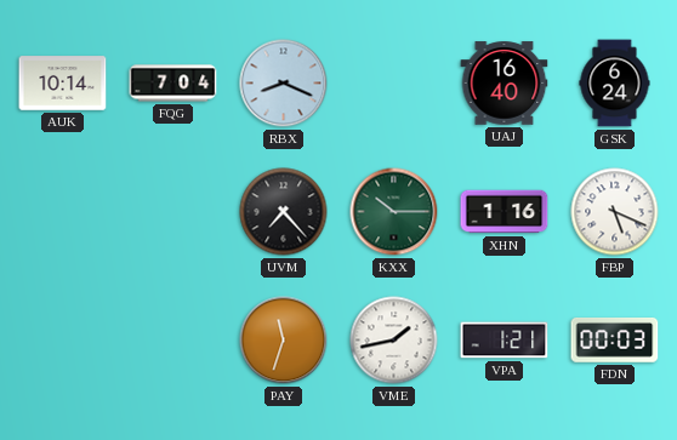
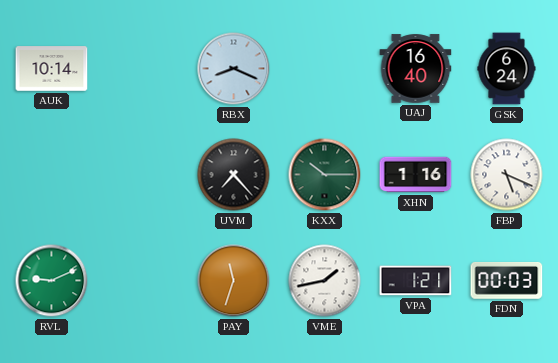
FQG: 7:04 -> none
RVL: none -> 9:11
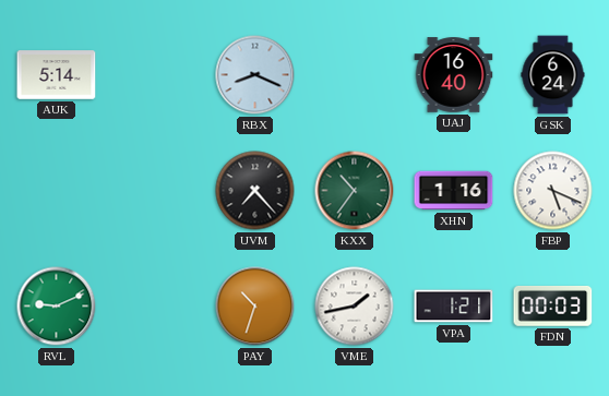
AUK: 10:14 -> 5:14
KXX: 10:15 -> 10:36
PAY: 11:33 -> 10:33
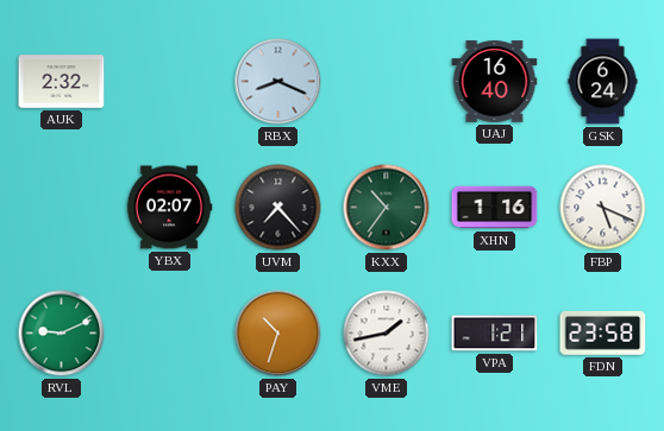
AUK: 5:14 -> 2:32
YBX: none -> 02:07
FDN: 00:03 -> 23:58
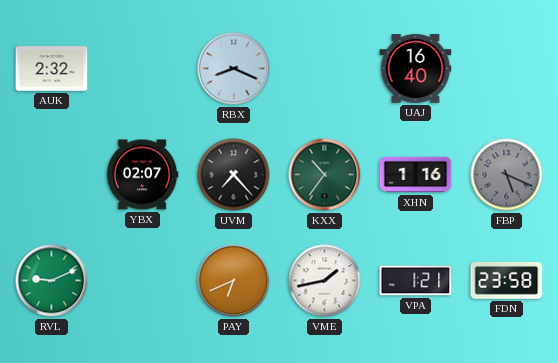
GSK: 6:24 -> none
FBP dial: white -> grey
PAY: 10:33 -> 6:41
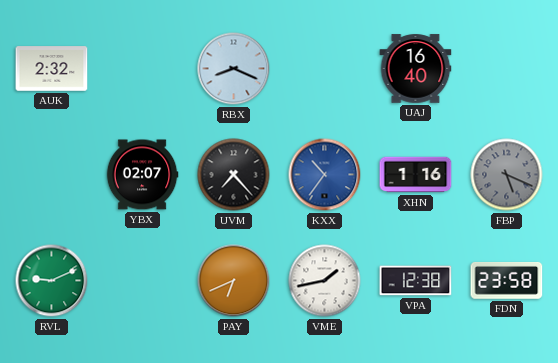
KXX dial: green -> blue
VPA: 1:21 -> 12:38
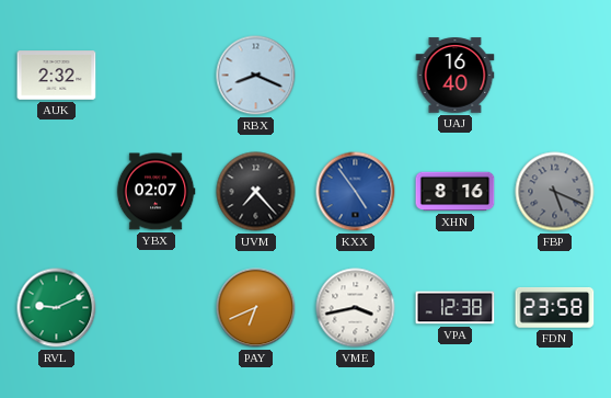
KXX: 10:36 -> 4:54
XHN: 1:16 -> 8:16
VME: 1:43 -> 3:43
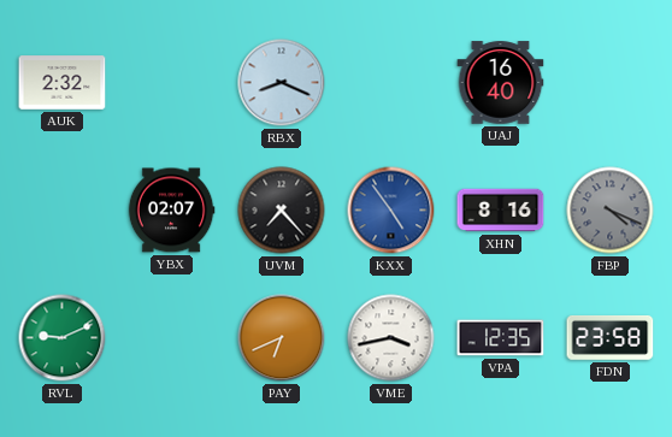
FBP: 5:19 -> 4:19
VPA: 12:38 -> 12:35
